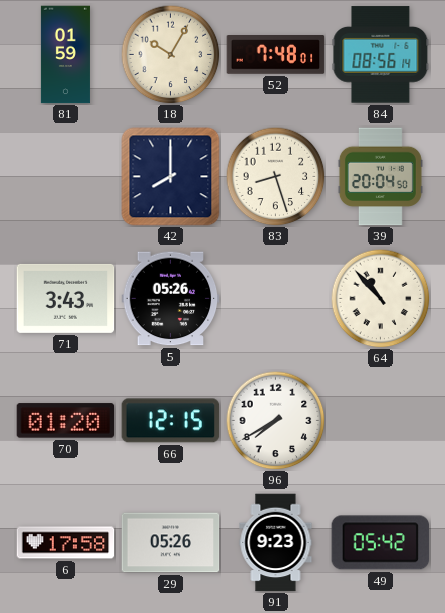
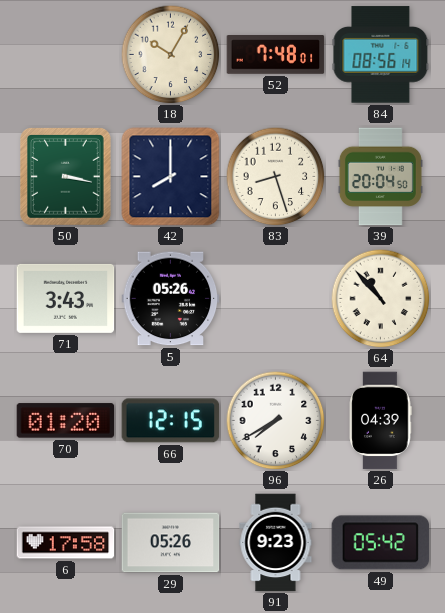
81: 01:59 -> none
50: none -> 3:17
26: none -> 04:39
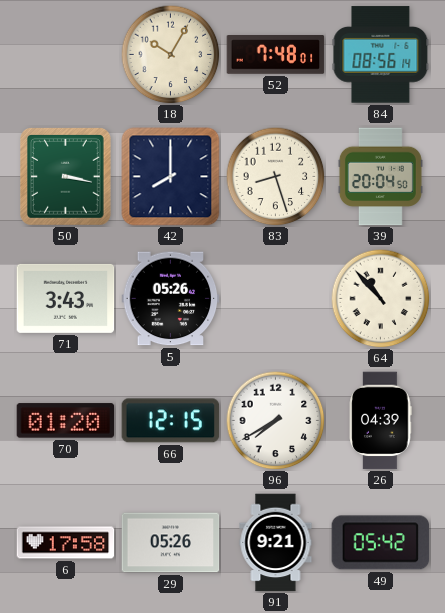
91: 9:23 -> 9:21
